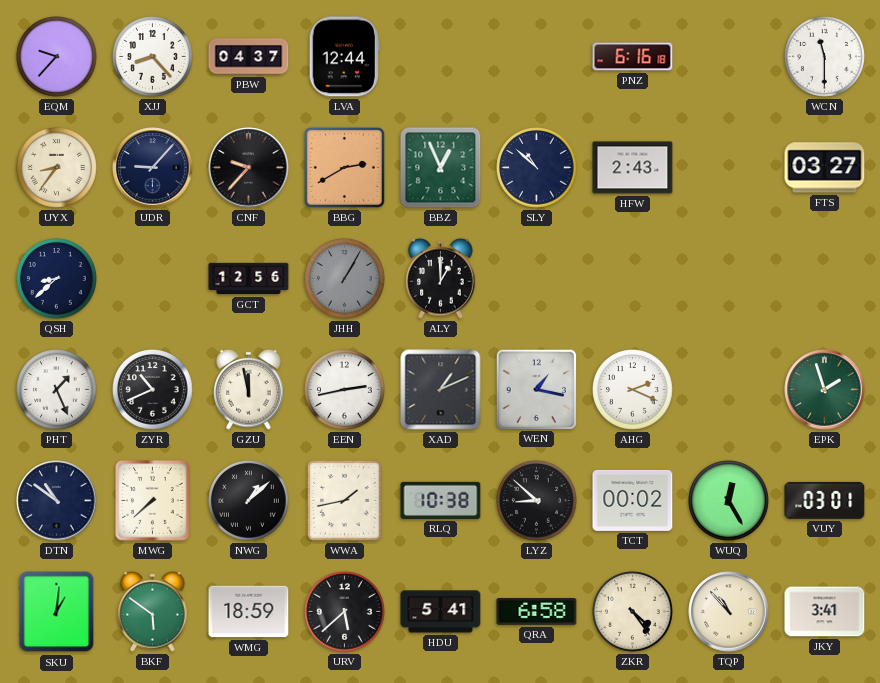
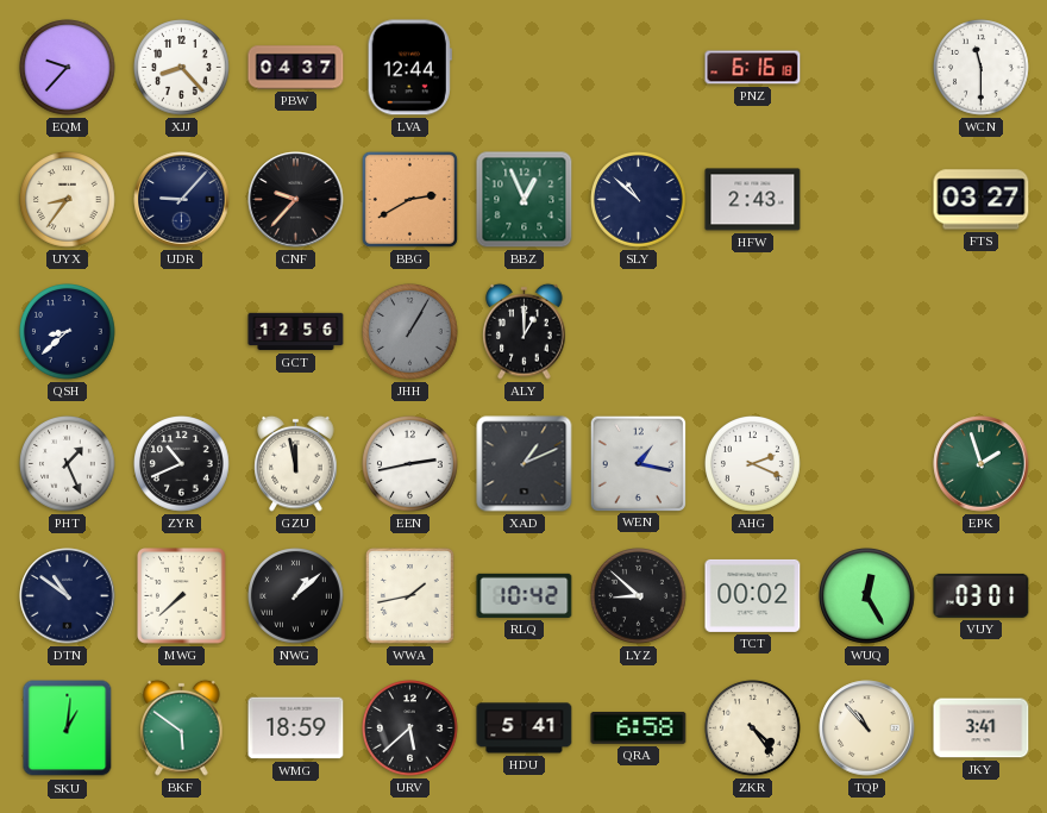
RLQ: 10:38 -> 10:42
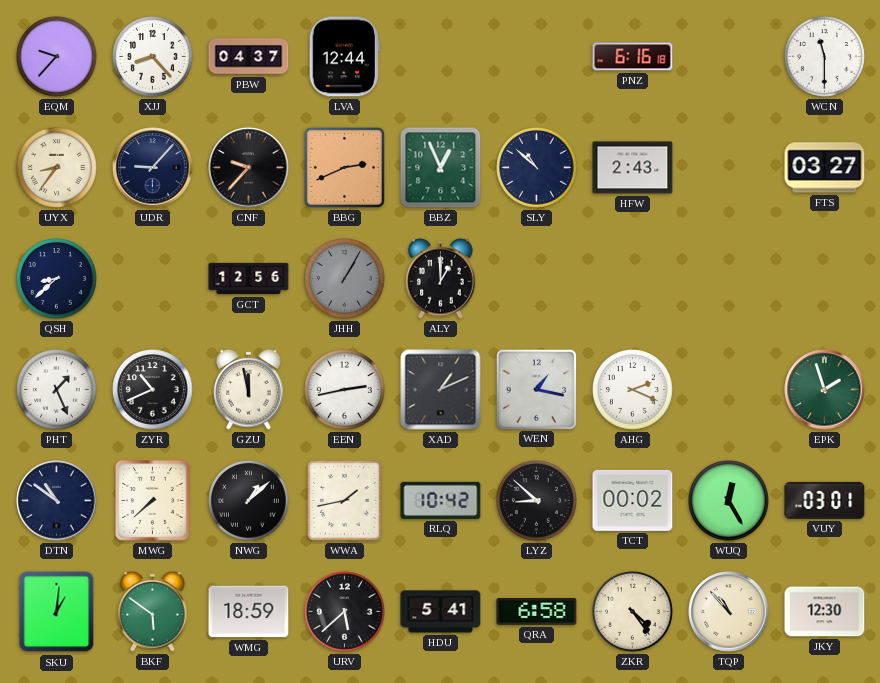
BBG: 2:40 -> 2:41
JKY: 3:41 -> 12:30
